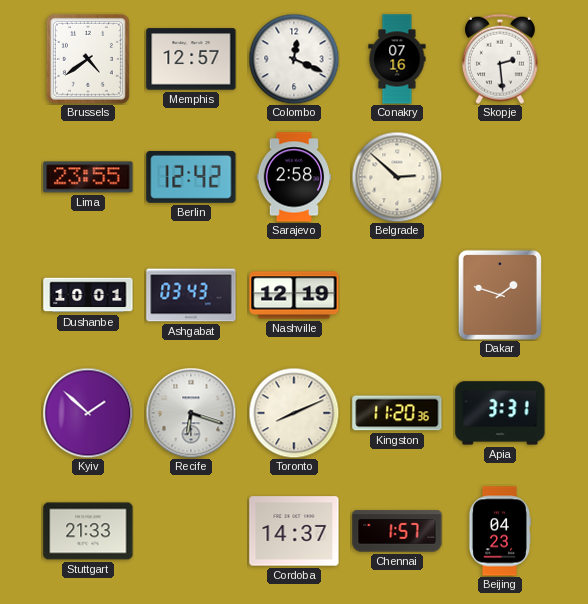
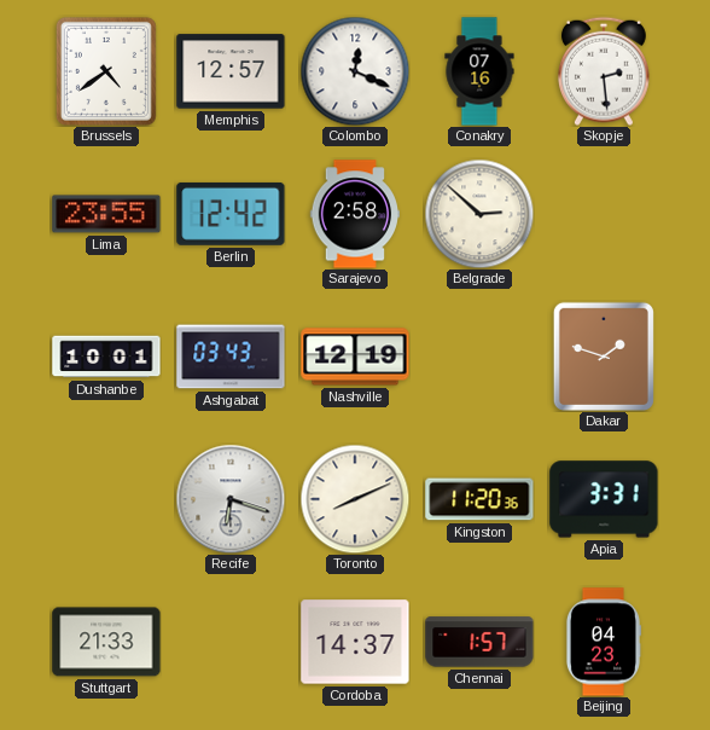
Kyiv: 1:52 -> none
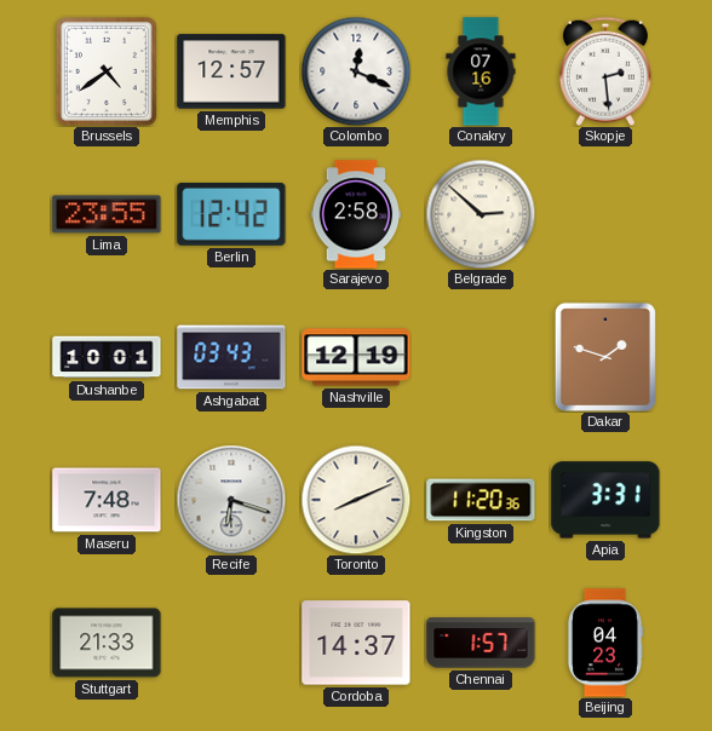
Maseru: none -> 7:48
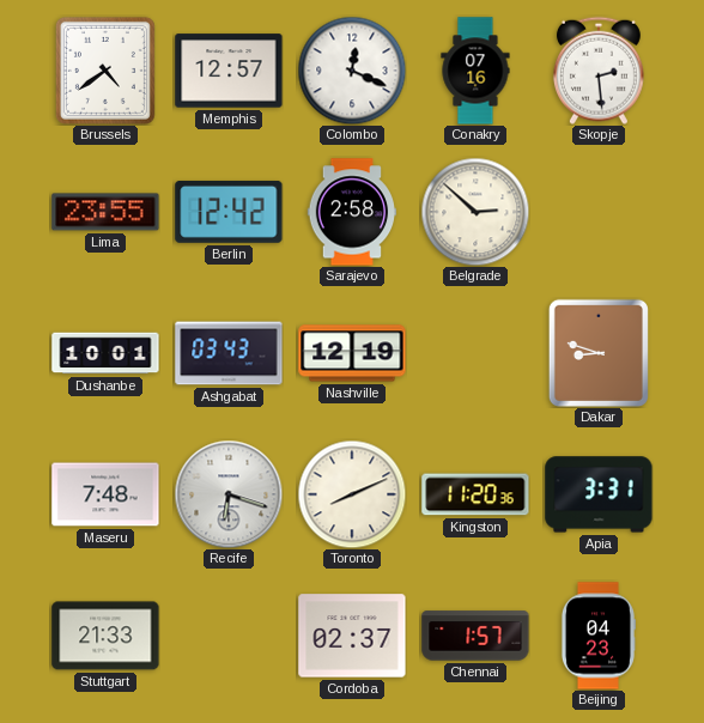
Dakar: 1:48 -> 8:48
Cordoba: 14:37 -> 02:37
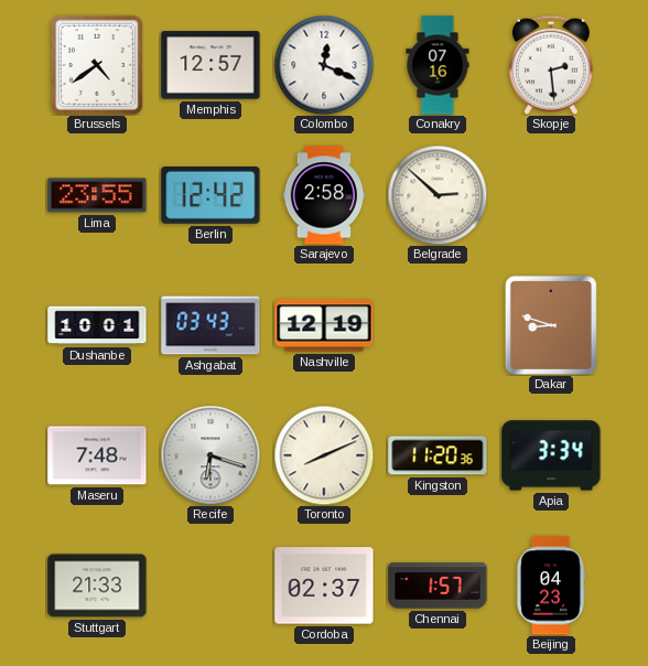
Apia: 3:31 -> 3:34
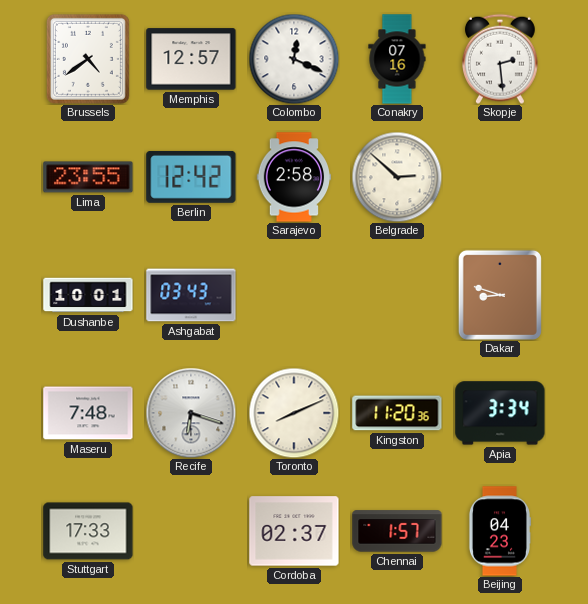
Nashville: 12:19 -> none
Stuttgart: 21:33 -> 17:33
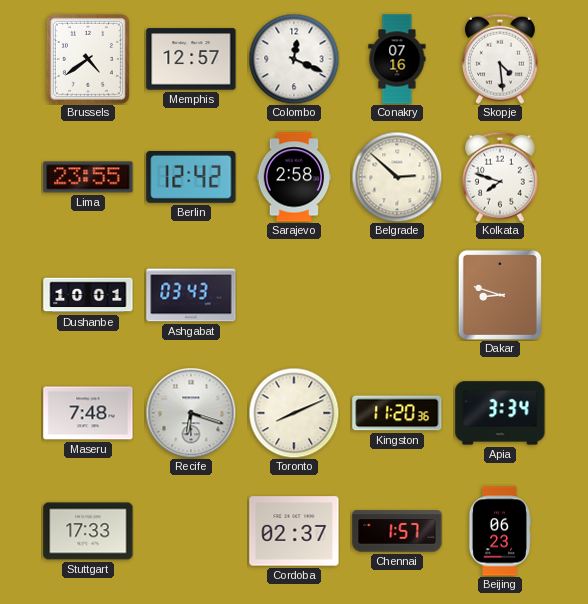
Skopje: 2:29 -> 4:29
Kolkata: none -> 7:48
Beijing: 04:23 -> 06:23
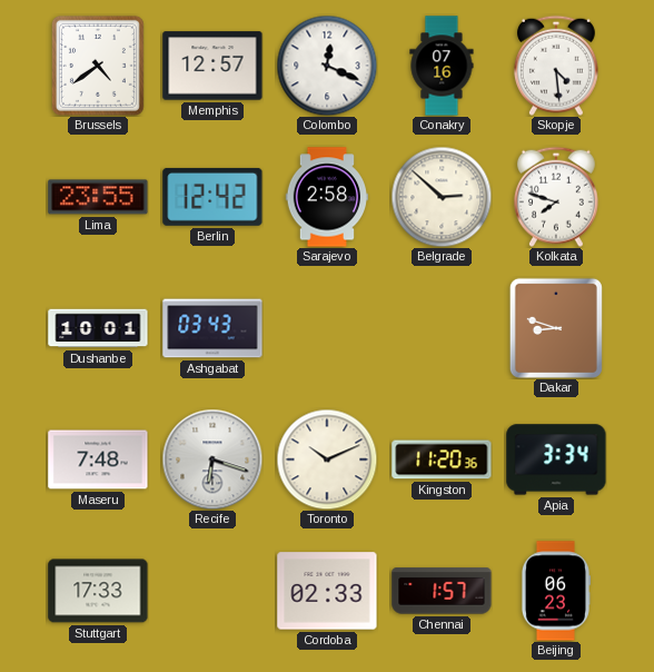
Toronto: 8:11 -> 10:11
Cordoba: 02:37 -> 02:33
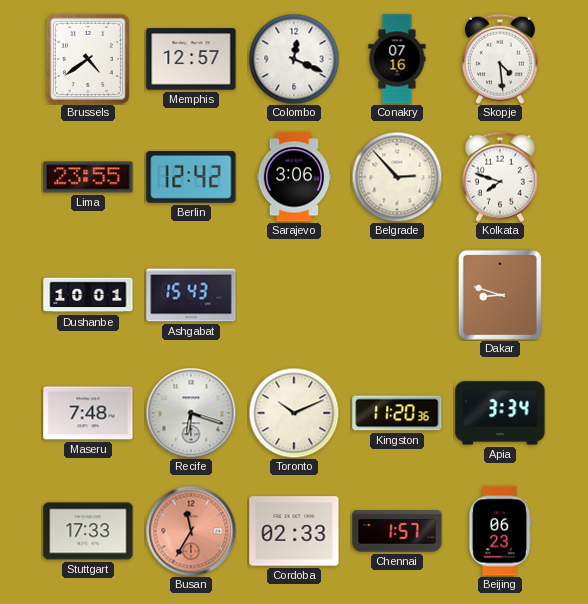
Sarajevo: 2:58 -> 3:06
Belgrade: 2:52 -> 2:53
Ashgabat: 03:43 -> 15:43
Busan: none -> 11:35
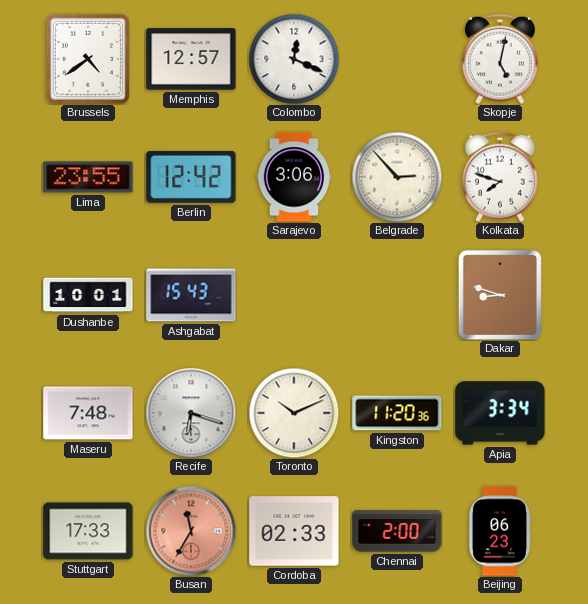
Conakry: 07:16 -> none
Skopje: 4:29 -> 5:02
Chennai: 1:57 -> 2:00
